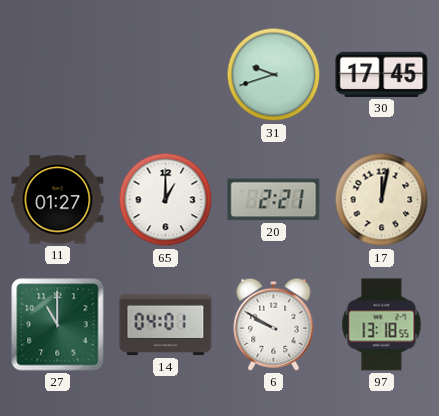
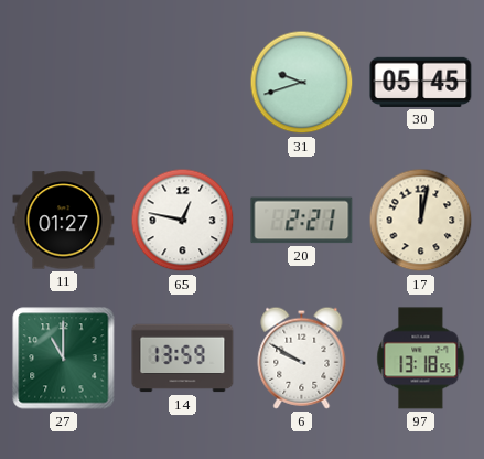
30: 17:45 -> 05:45
65: 1:00 -> 12:47
14: 04:01 -> 13:59
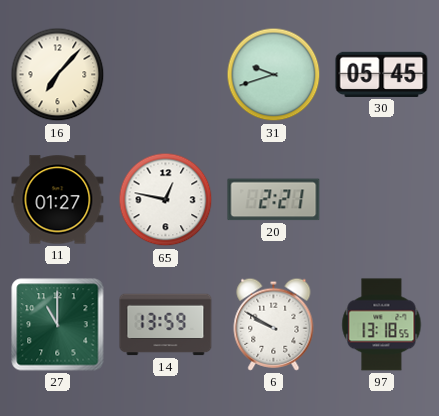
16: none -> 7:07
17: 12:02 -> none
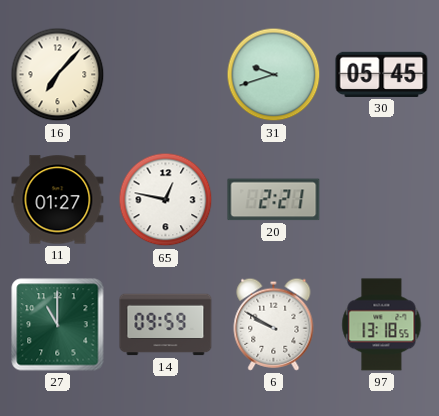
14: 13:59 -> 09:59
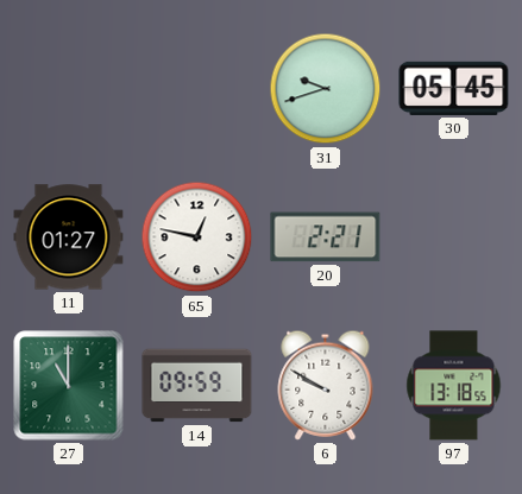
16: 7:07 -> none
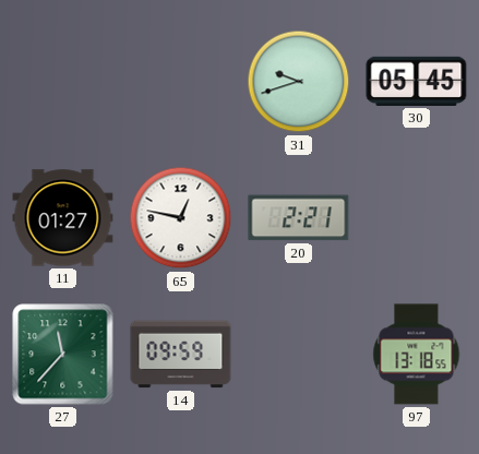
27: 11:00 -> 11:37
6: 9:50 -> none
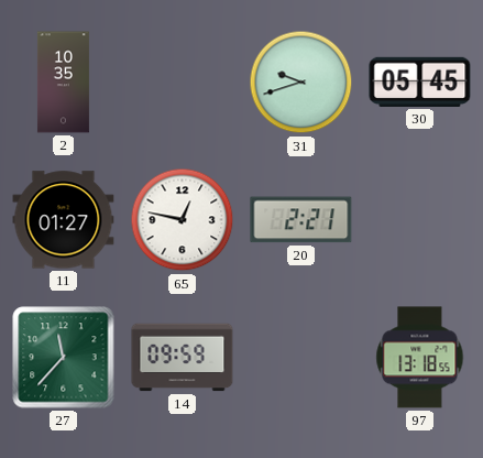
2: none -> 10:35
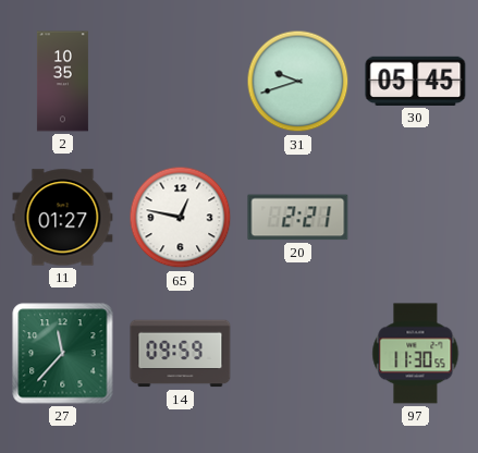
97: 13:18 -> 11:30
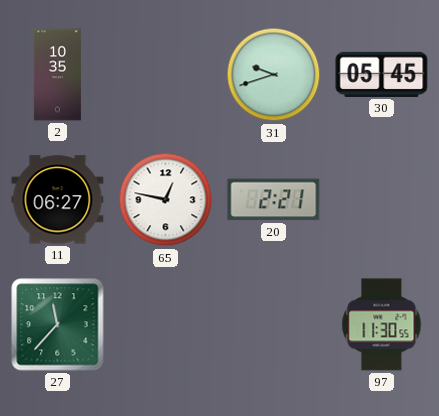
11: 01:27 -> 06:27
14: 09:59 -> none
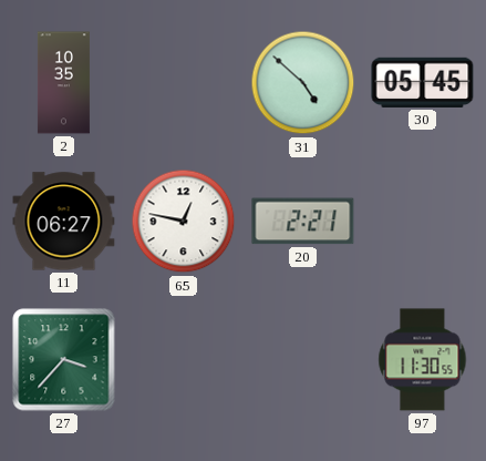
31: 9:42 -> 4:52
27: 11:37 -> 3:37
